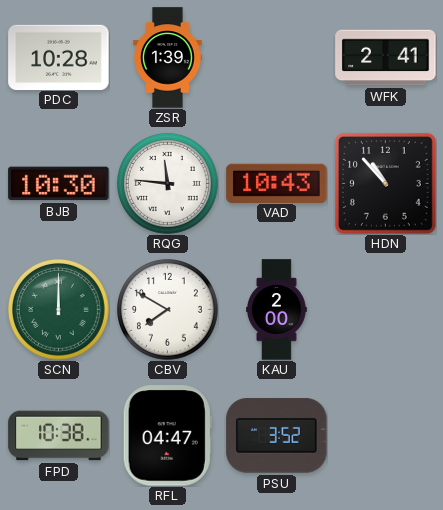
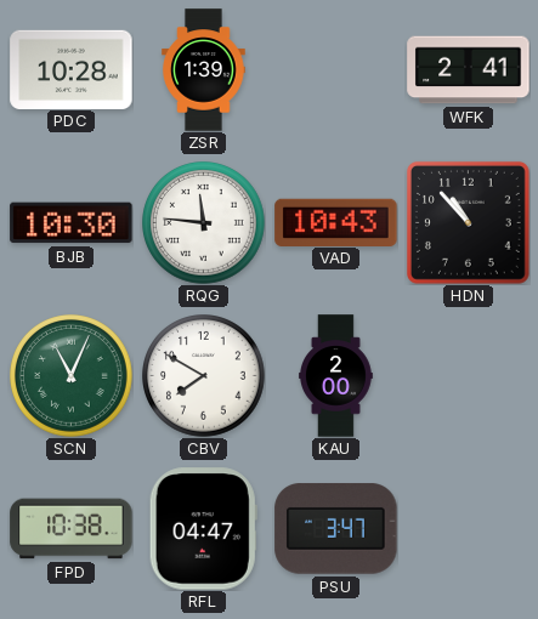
SCN: 12:00 -> 11:04
PSU: 3:52 -> 3:47
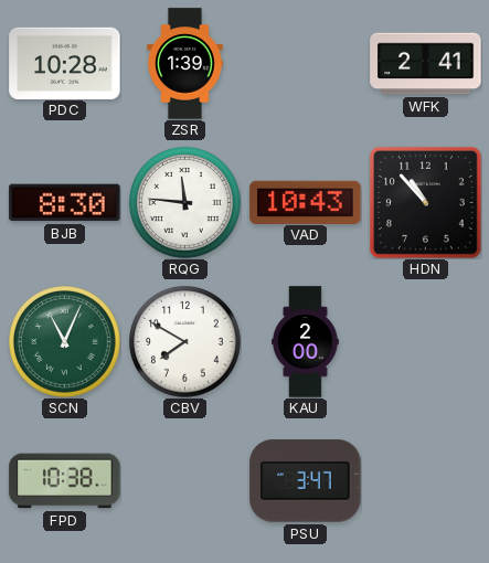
BJB: 10:30 -> 8:30
RFL: 04:47 -> none
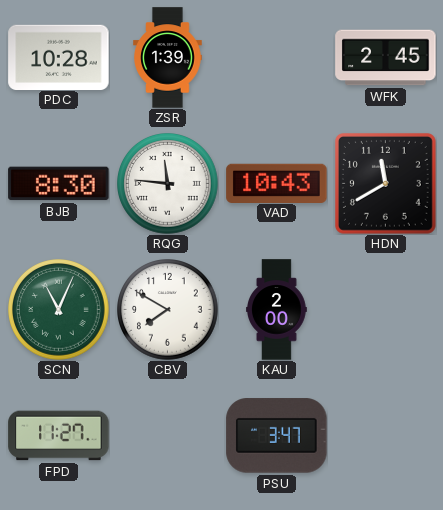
WFK: 2:41 -> 2:45
HDN: 10:53 -> 11:40
FPD: 10:38 -> 11:27
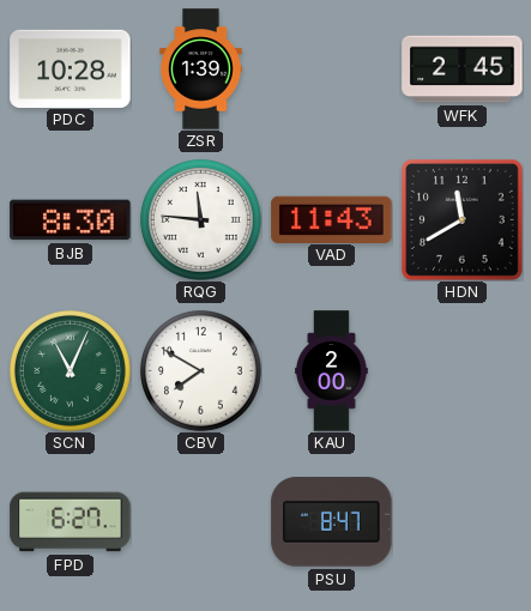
VAD: 10:43 -> 11:43
FPD: 11:27 -> 6:27
PSU: 3:47 -> 8:47
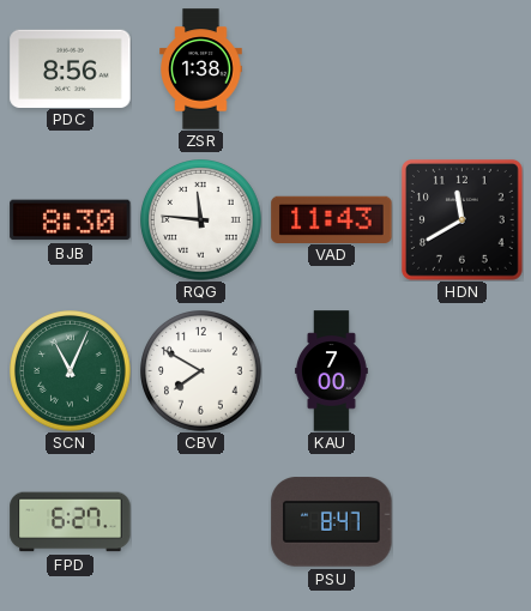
PDC: 10:28 -> 8:56
ZSR: 1:39 -> 1:38
WFK: 2:45 -> none
KAU: 2:00 -> 7:00
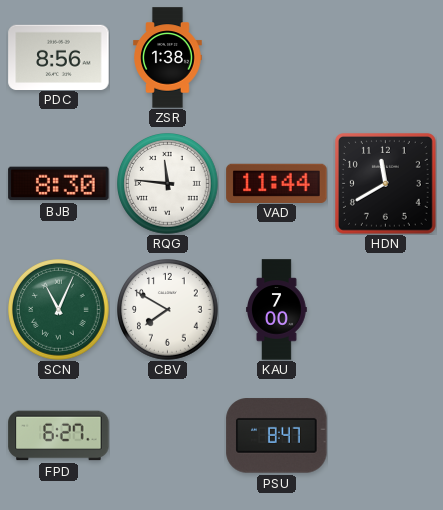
VAD: 11:43 -> 11:44
